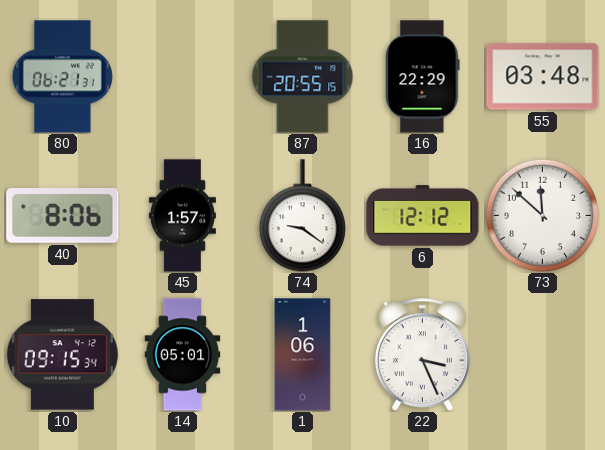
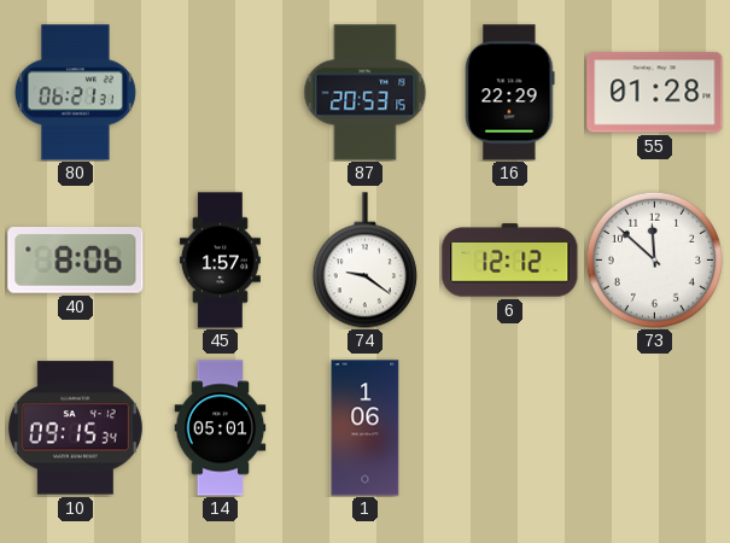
87: 20:55 -> 20:53
55: 03:48 -> 01:28
22: 3:26 -> none
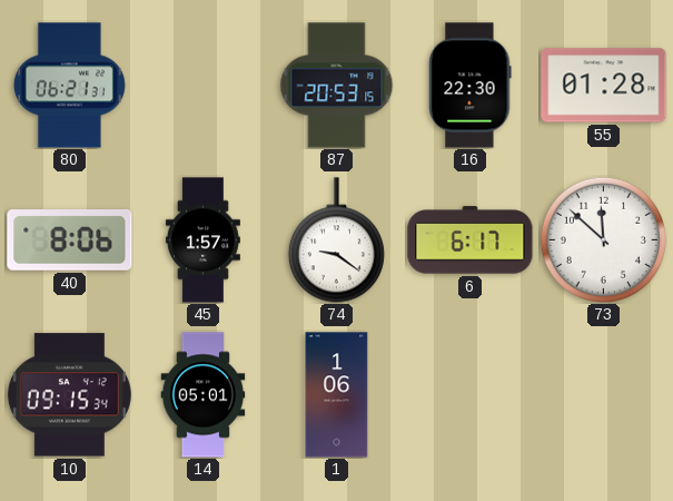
16: 22:29 -> 22:30
6: 12:12 -> 6:17
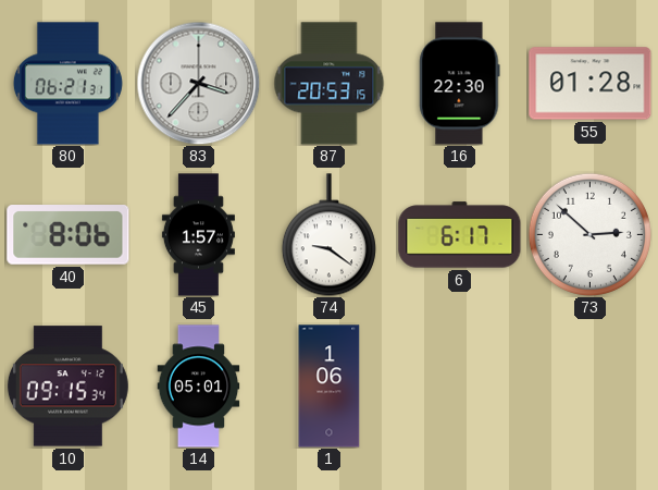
83: none -> 3:37
73: 11:52 -> 2:52
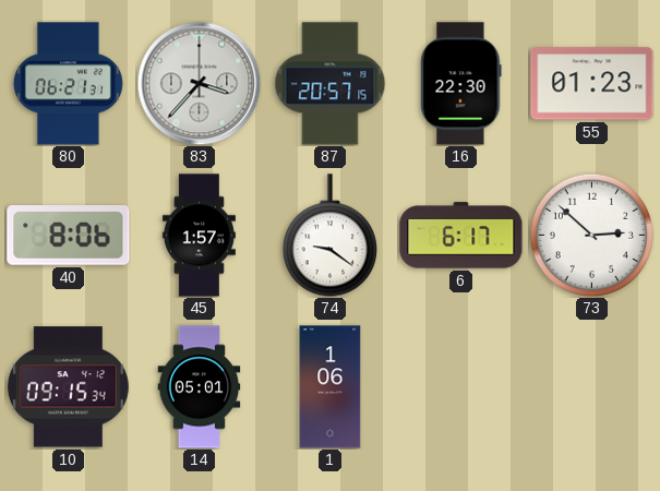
87: 20:53 -> 20:57
55: 01:28 -> 01:23
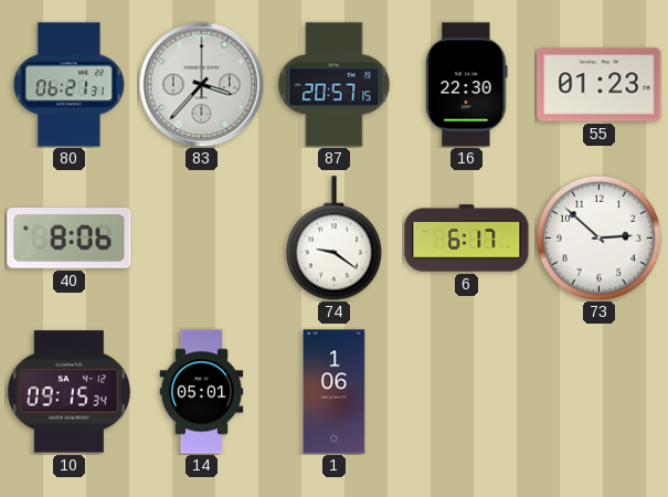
45: 1:57 -> none
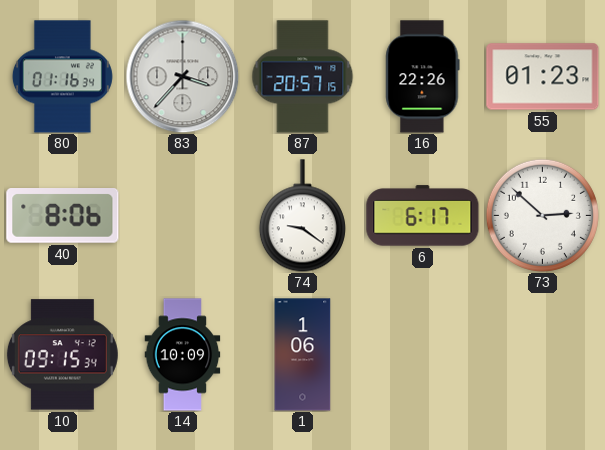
80: 06:21 -> 01:16
16: 22:30 -> 22:26
14: 05:01 -> 10:09
